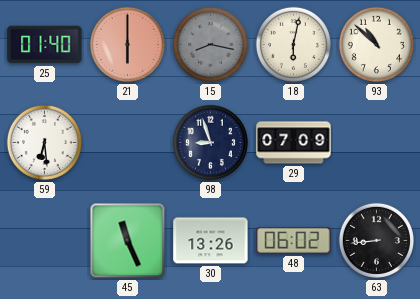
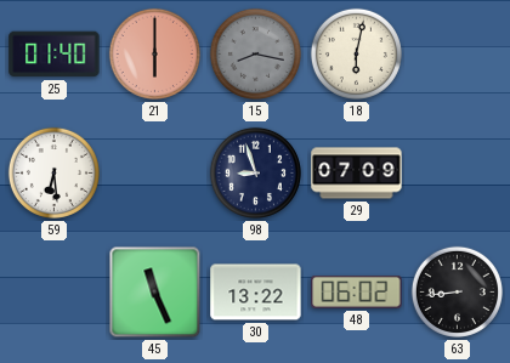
93: 10:52 -> none
30: 13:26 -> 13:22
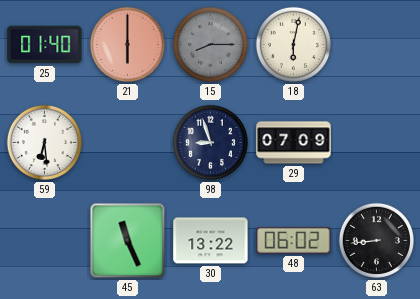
15: 8:17 -> 8:15
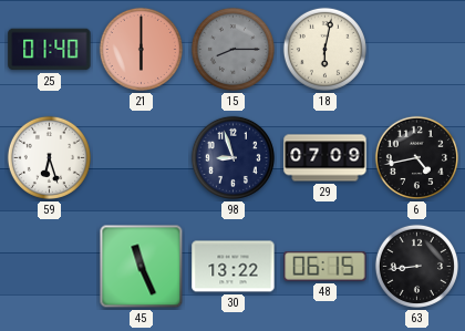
59: 6:29 -> 6:27
6: none -> 4:43
48: 06:02 -> 06:15
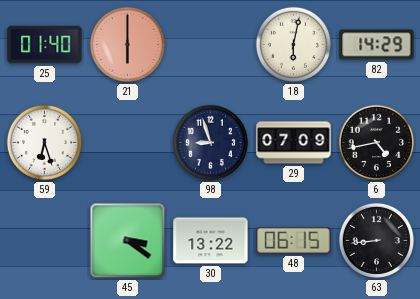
15: 8:15 -> none
82: none -> 14:29
45: 11:26 -> 3:21
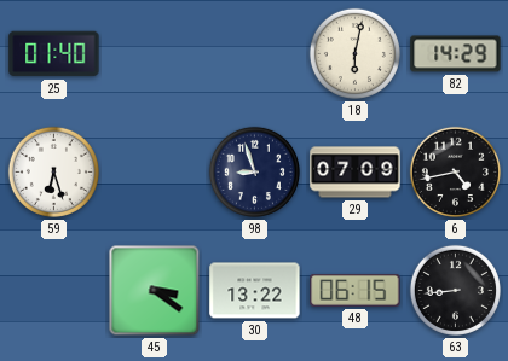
21: 6:00 -> none
